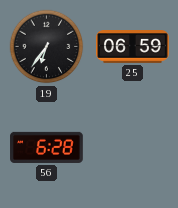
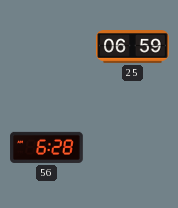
19: 6:36 -> none
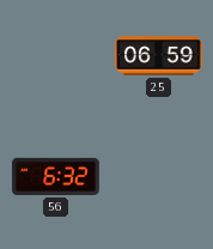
56: 6:28 -> 6:32
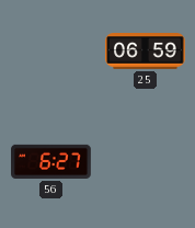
56: 6:32 -> 6:27
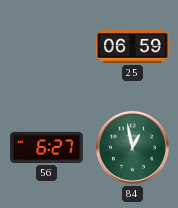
84: none -> 12:58
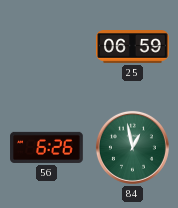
56: 6:27 -> 6:26
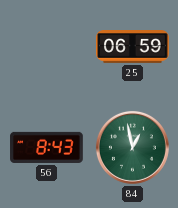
56: 6:26 -> 8:43
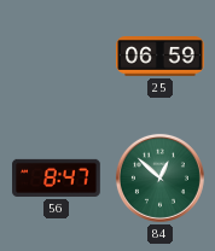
56: 8:43 -> 8:47
84: 12:58 -> 12:52
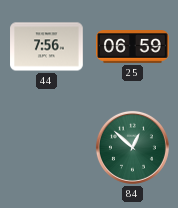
44: none -> 7:56
56: 8:47 -> none
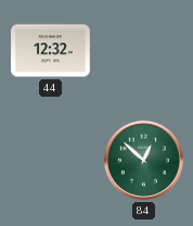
44: 7:56 -> 12:32
25: 06:59 -> none
